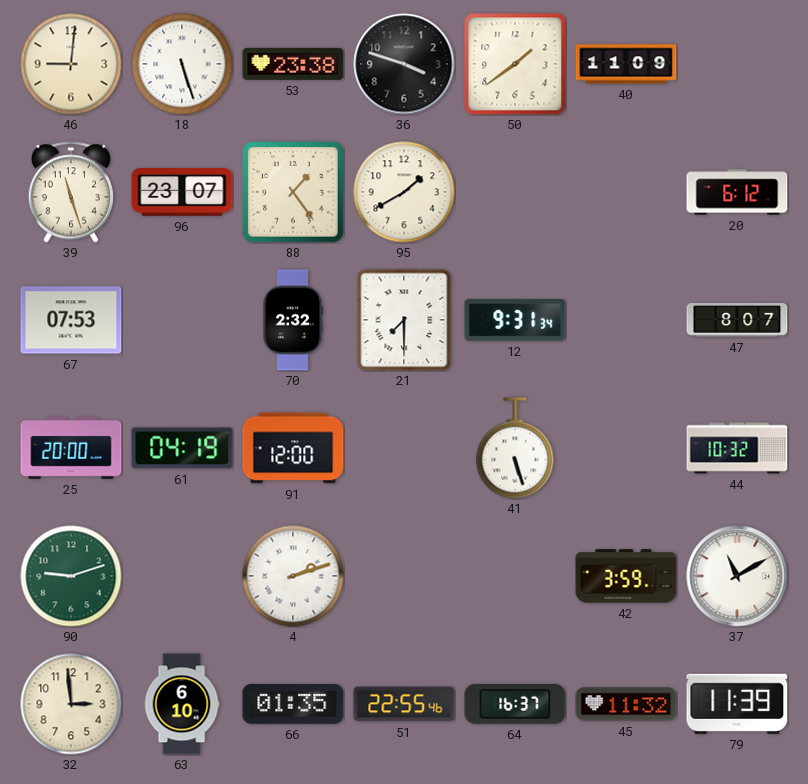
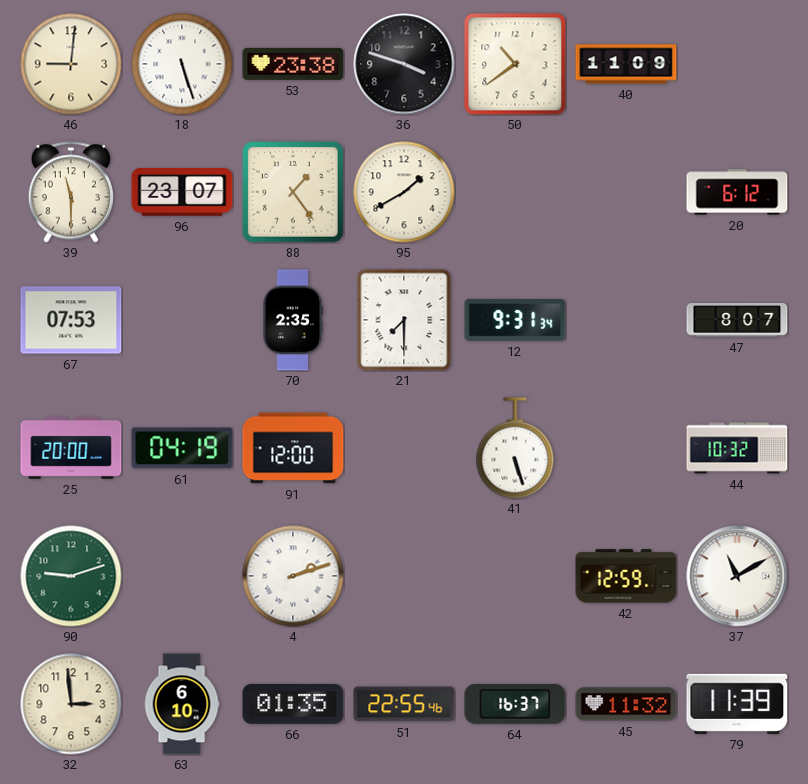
50: 1:39 -> 10:39
39: 11:27 -> 11:30
70: 2:32 -> 2:35
42: 3:59 -> 12:59
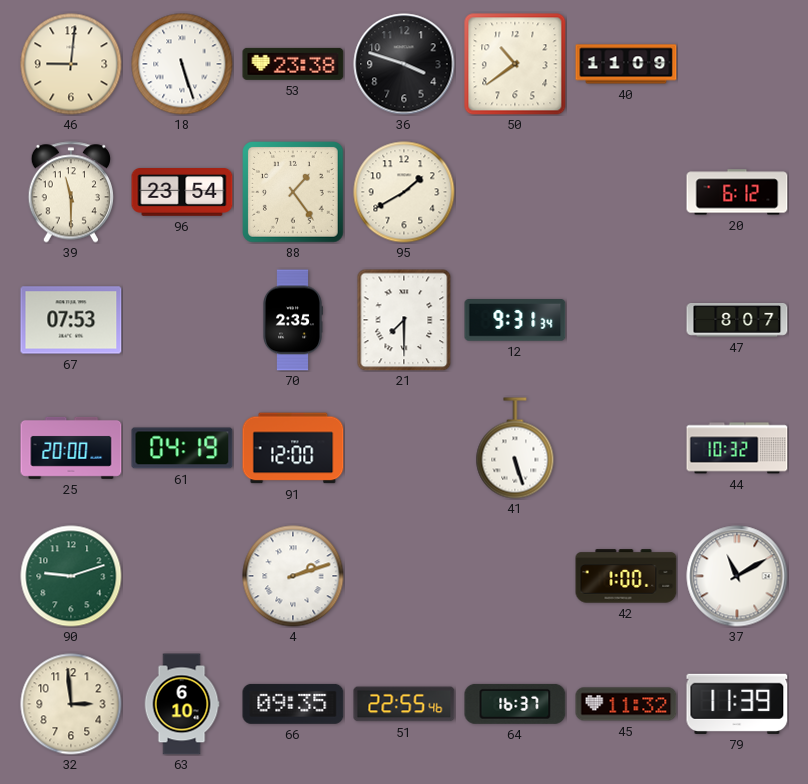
96: 23:07 -> 23:54
42: 12:59 -> 1:00
66: 01:35 -> 09:35
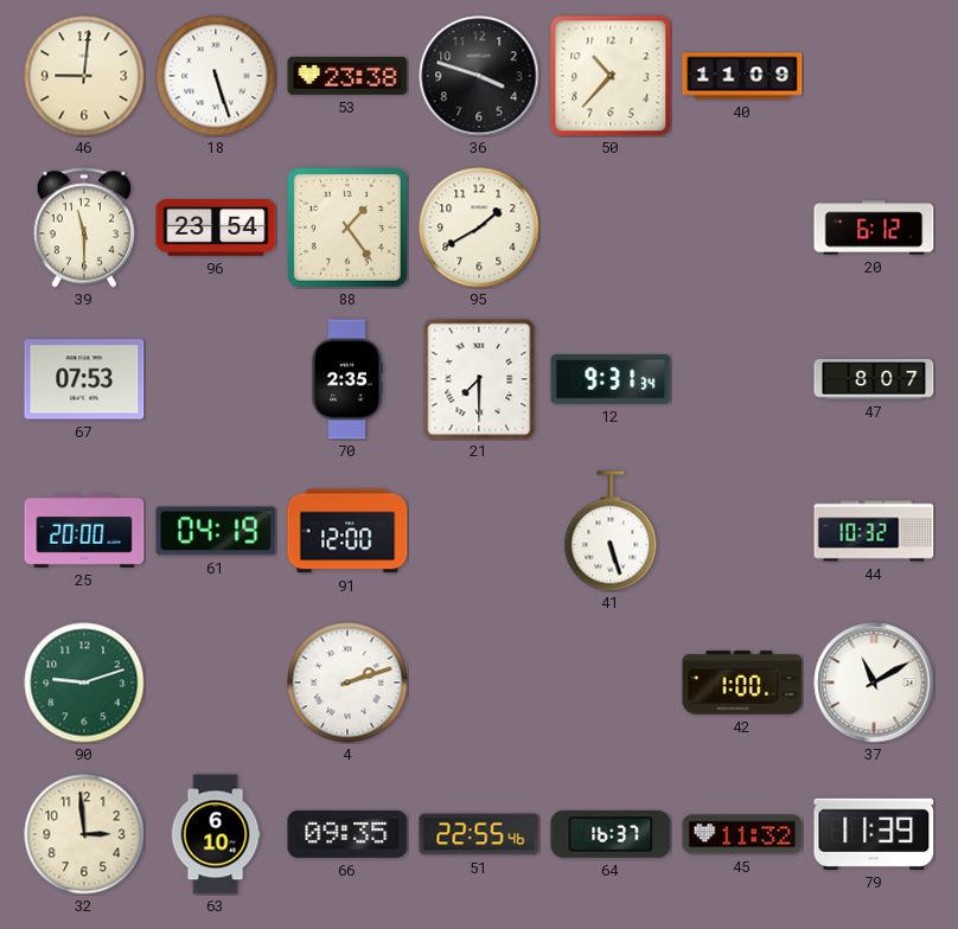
50: 10:39 -> 10:37
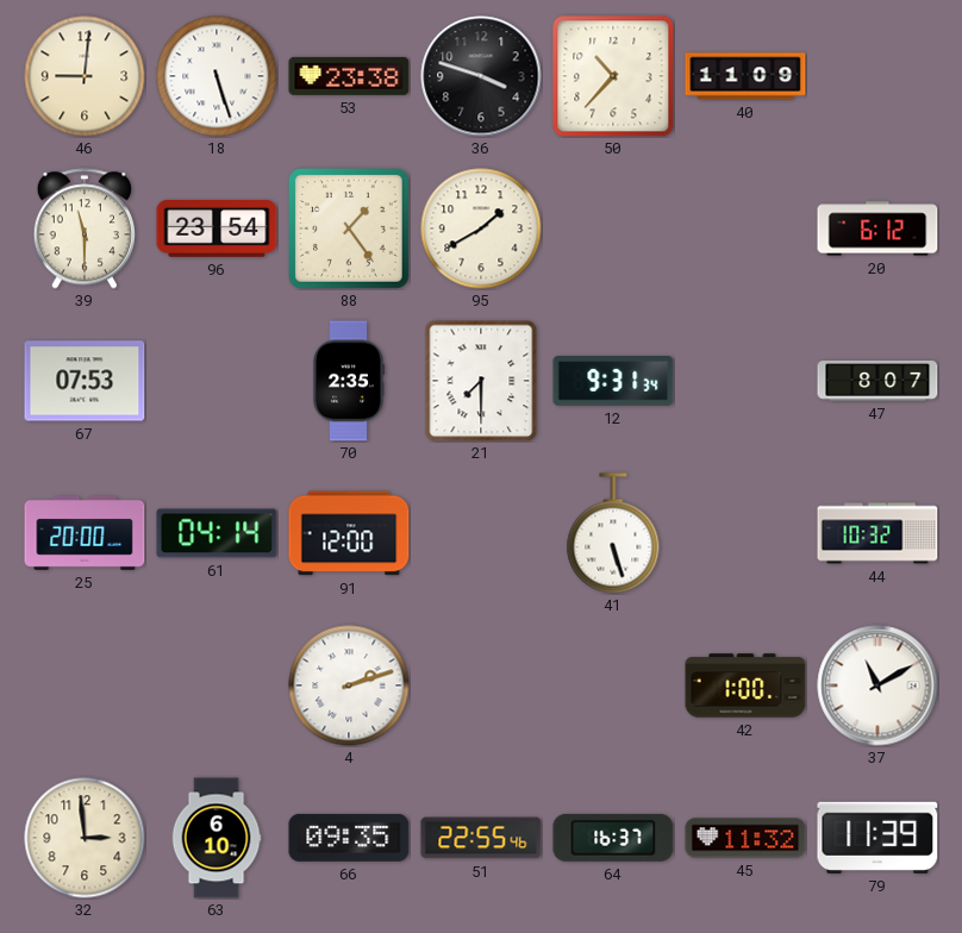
61: 04:19 -> 04:14
90: 9:12 -> none
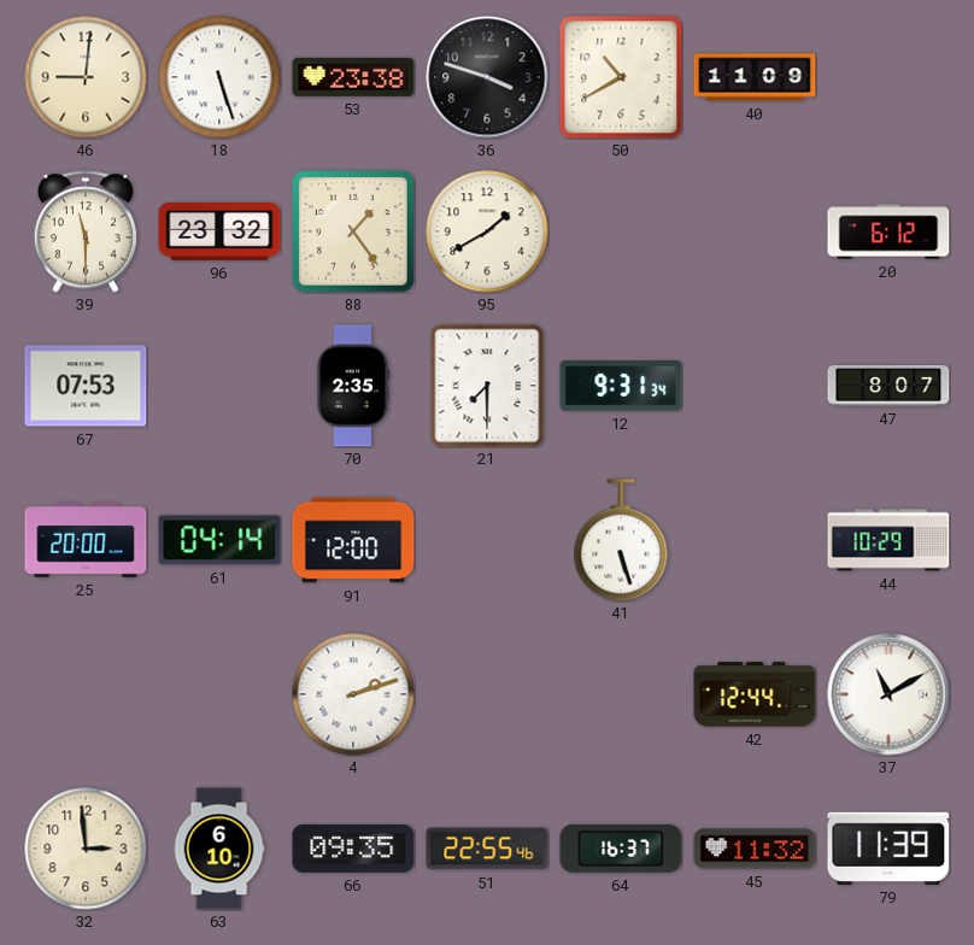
50: 10:37 -> 10:40
96: 23:54 -> 23:32
44: 10:32 -> 10:29
42: 1:00 -> 12:44
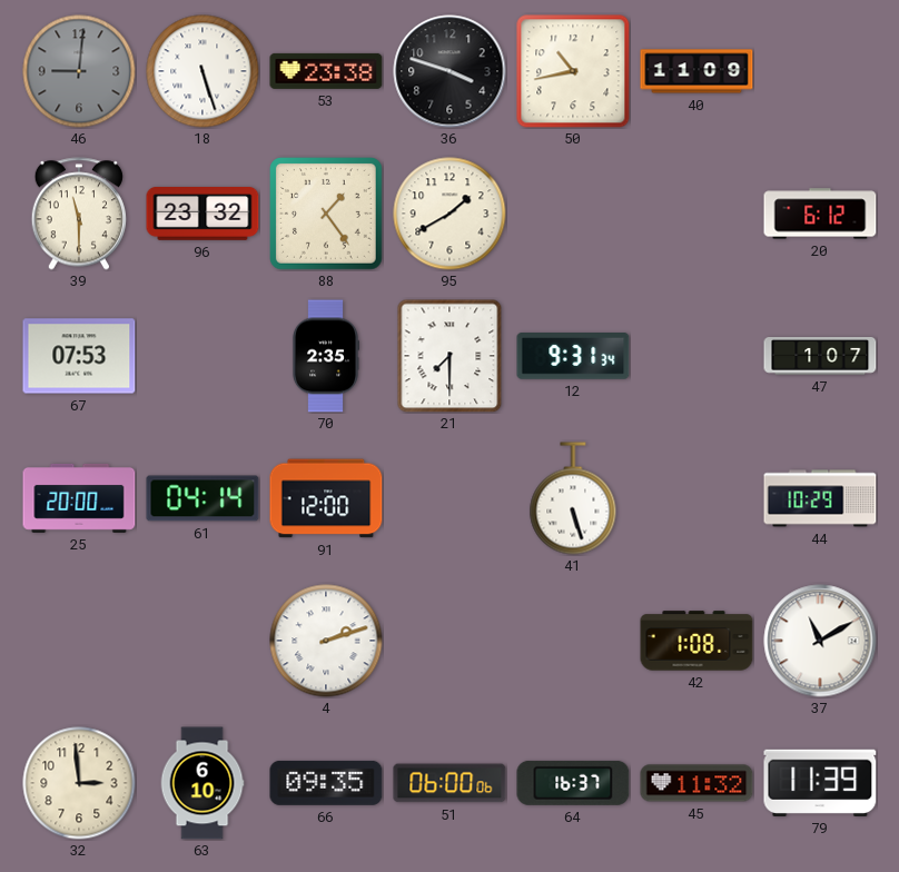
46 dial: cream -> grey
50: 10:40 -> 10:43
47: 8:07 -> 1:07
42: 12:44 -> 1:08
51: 22:55 -> 06:00
